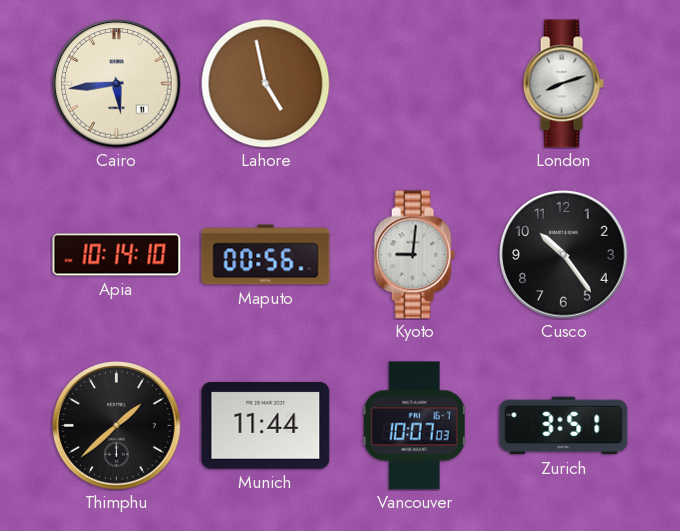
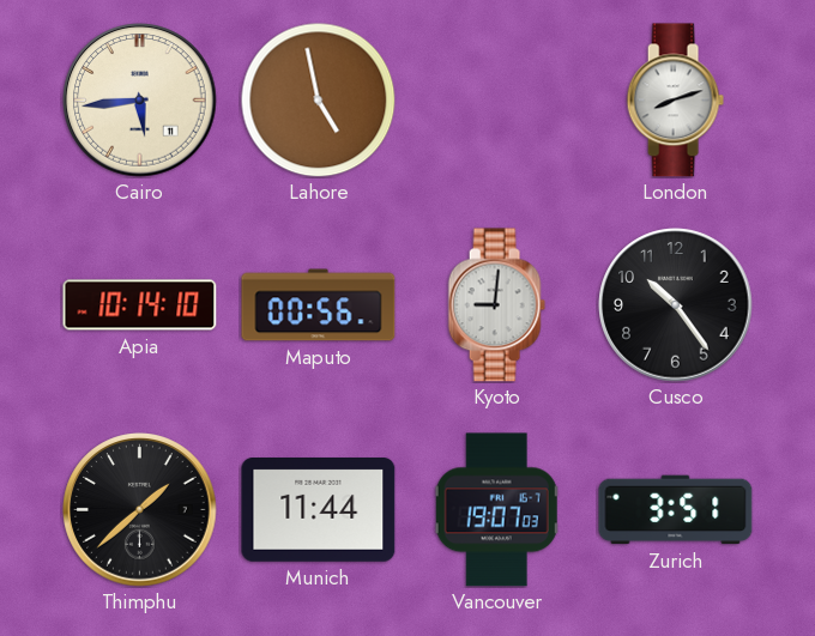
Vancouver: 10:07 -> 19:07
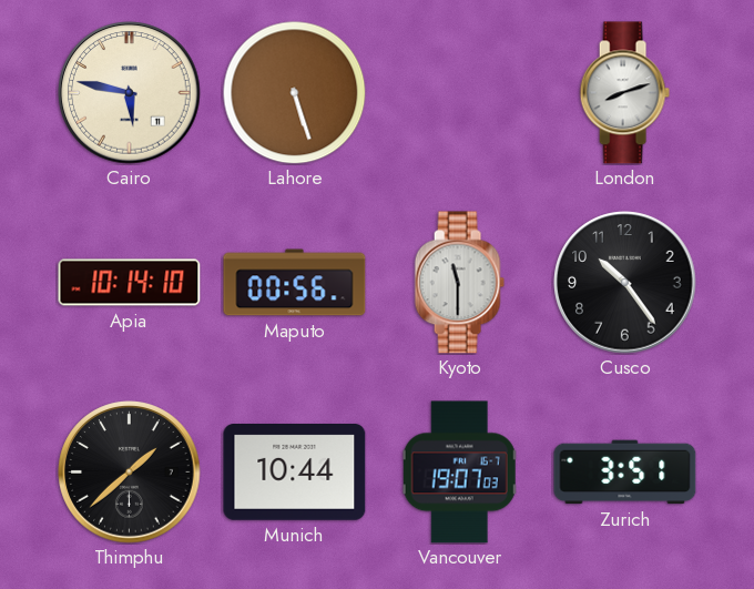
Cairo: 5:44 -> 5:47
Lahore: 4:58 -> 5:27
Kyoto: 9:01 -> 11:30
Munich: 11:44 -> 10:44
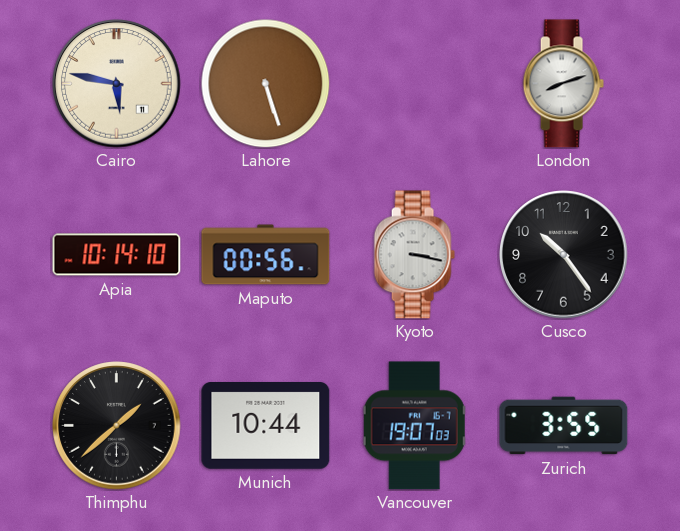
Kyoto: 11:30 -> 3:17
Zurich: 3:51 -> 3:55
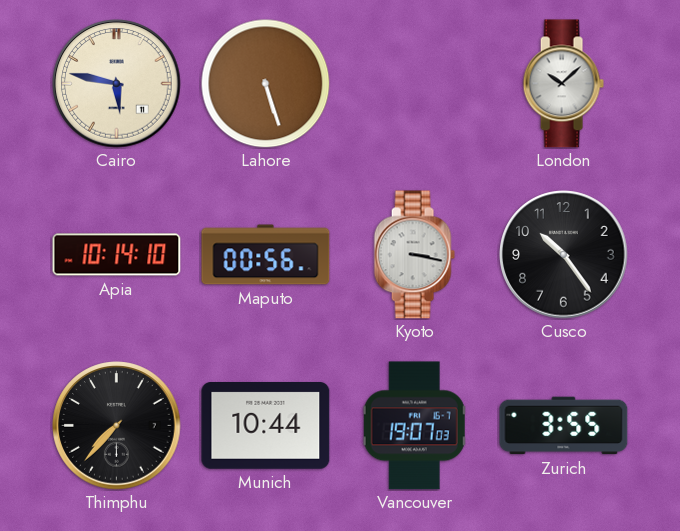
London: 8:12 -> 10:08
Thimphu: 1:38 -> 7:37
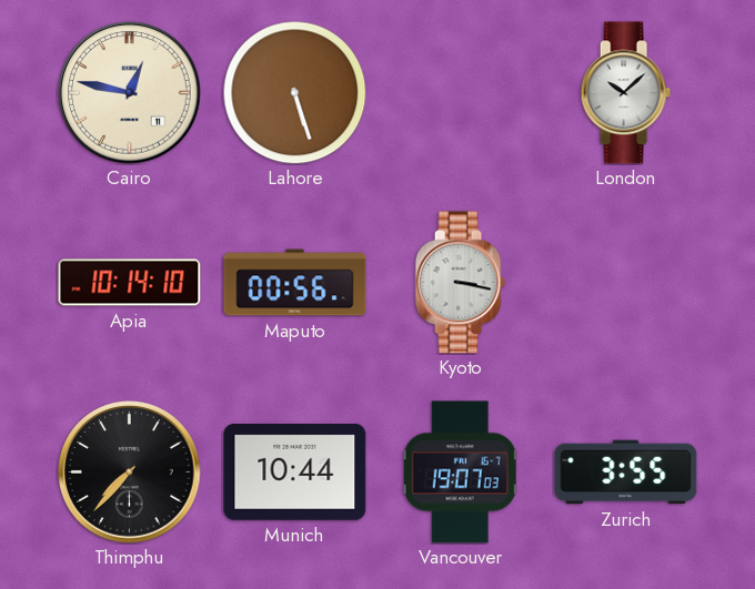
Cairo: 5:47 -> 12:47
Cusco: 10:24 -> none
